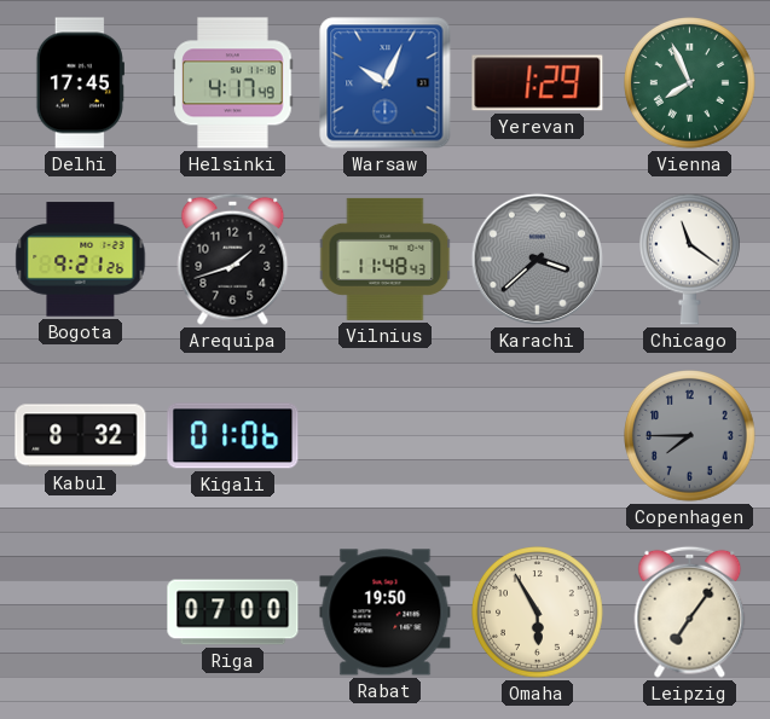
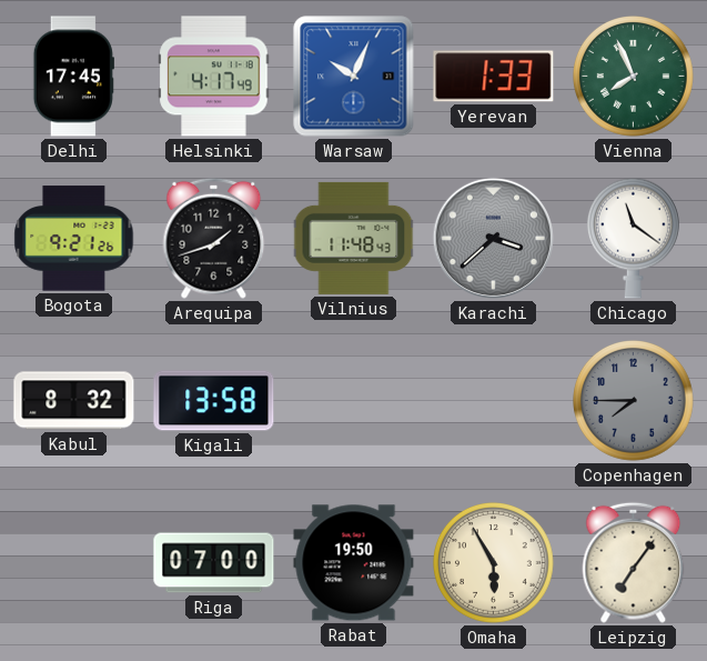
Yerevan: 1:29 -> 1:33
Kigali: 01:06 -> 13:58
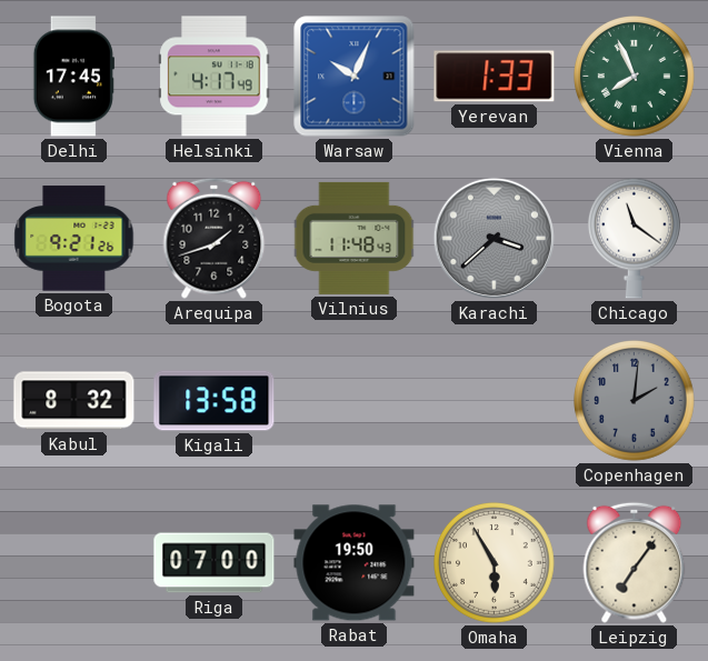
Copenhagen: 7:45 -> 2:01
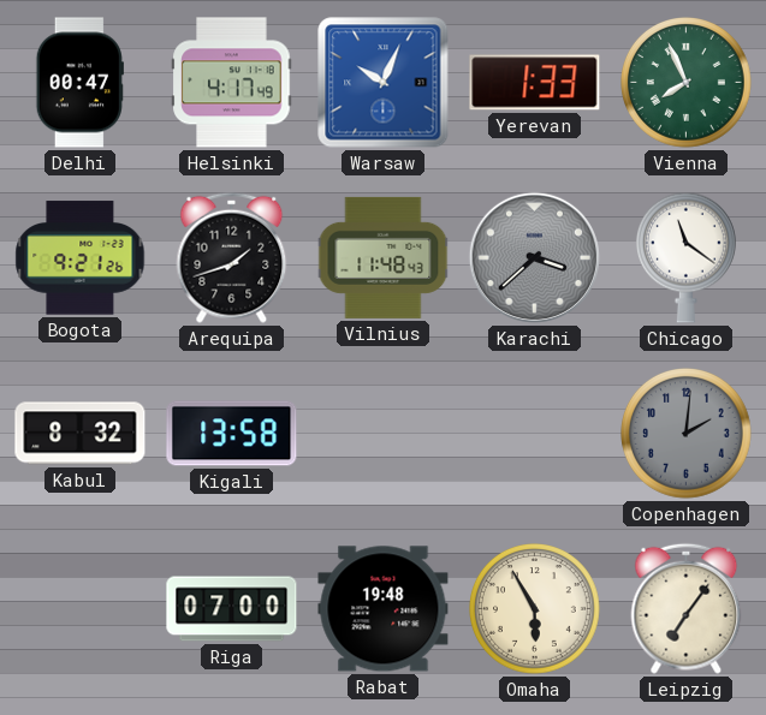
Delhi: 17:45 -> 00:47
Rabat: 19:50 -> 19:48
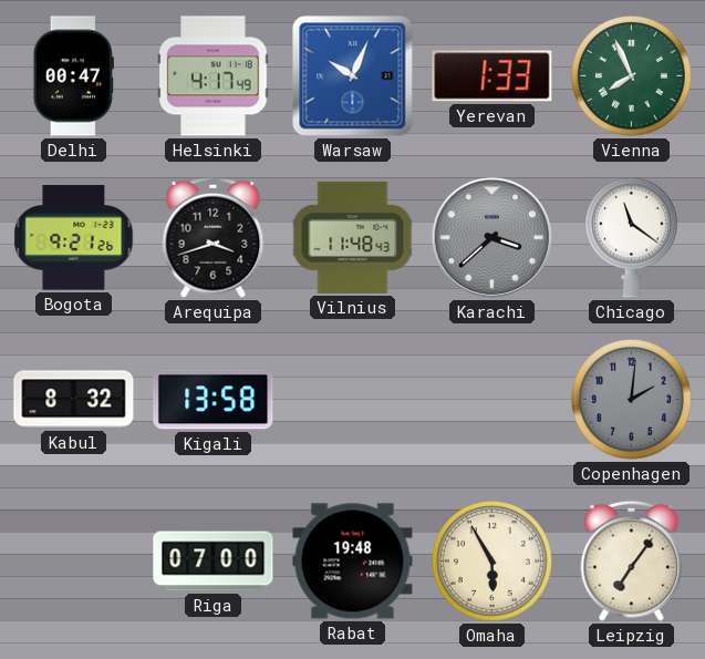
Arequipa: 1:42 -> 3:42
